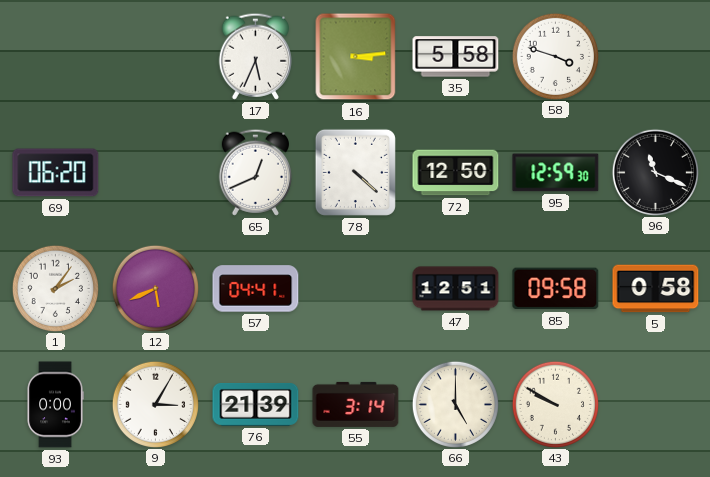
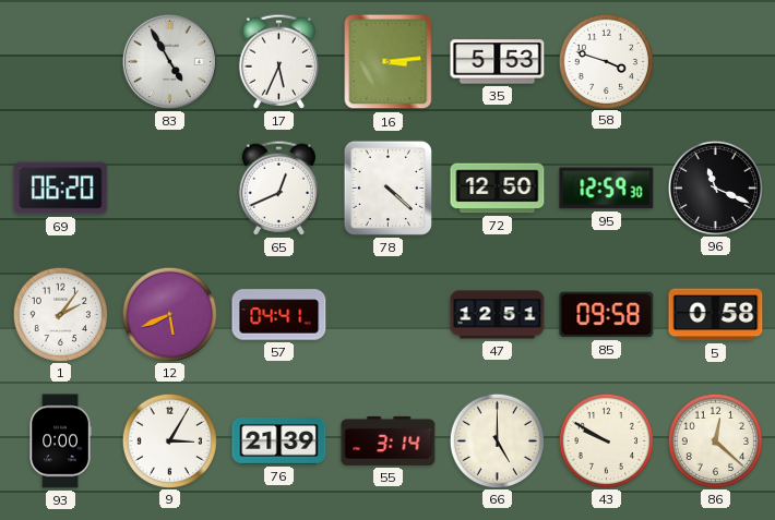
83: none -> 4:55
35: 5:58 -> 5:53
86: none -> 12:22
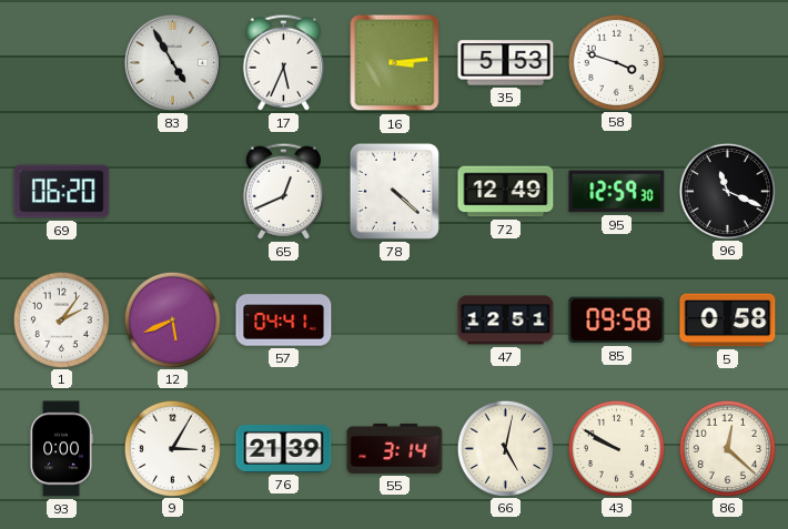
72: 12:50 -> 12:49
66: 5:00 -> 5:02
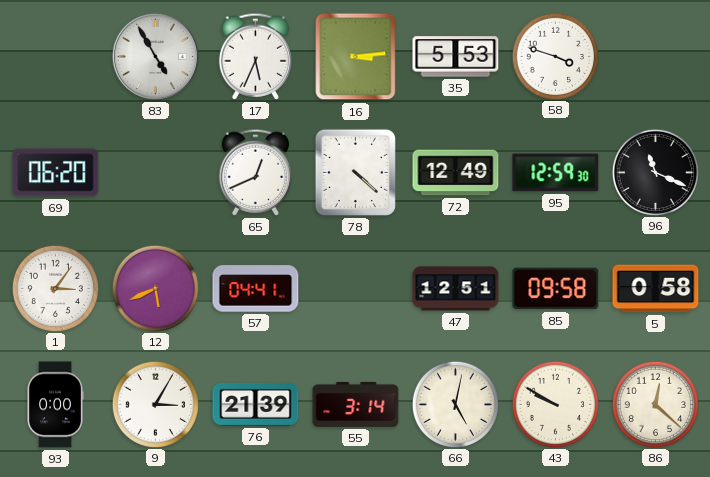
1: 2:06 -> 3:06
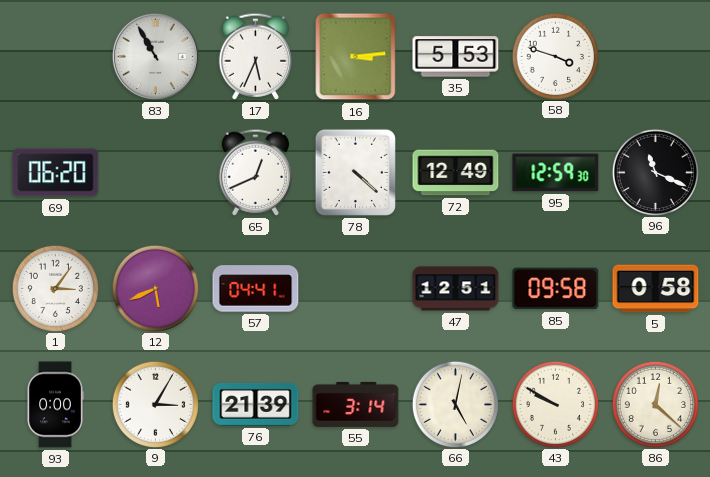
83: 4:55 -> 10:55
